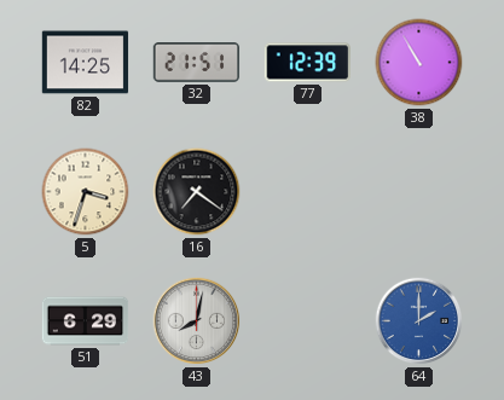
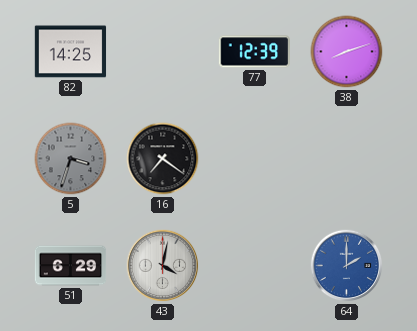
32: 21:51 -> none
38: 10:55 -> 8:12
5 dial: cream -> grey
43: 8:02 -> 4:02
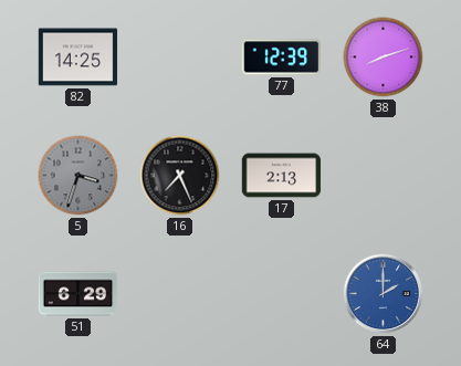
16: 7:21 -> 7:26
17: none -> 2:13
43: 4:02 -> none
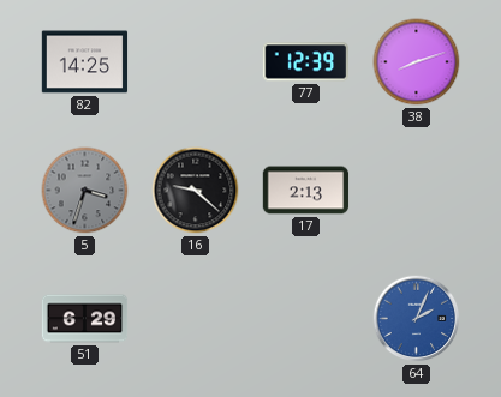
16: 7:26 -> 9:22
64: 2:00 -> 2:04
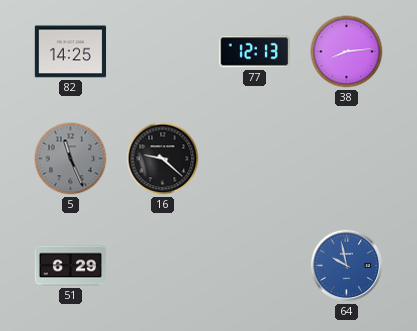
77: 12:39 -> 12:13
38: 8:12 -> 8:14
5: 3:33 -> 11:26
17: 2:13 -> none
64: 2:04 -> 9:58
